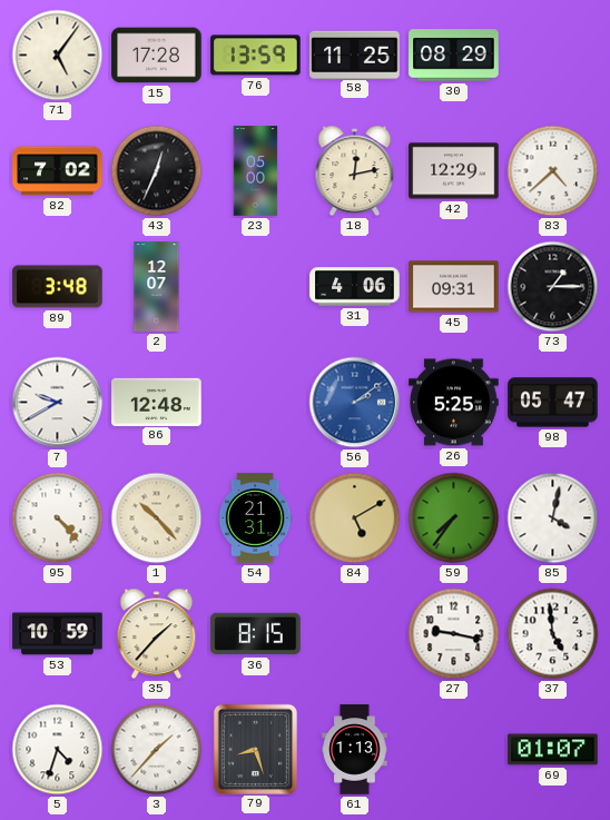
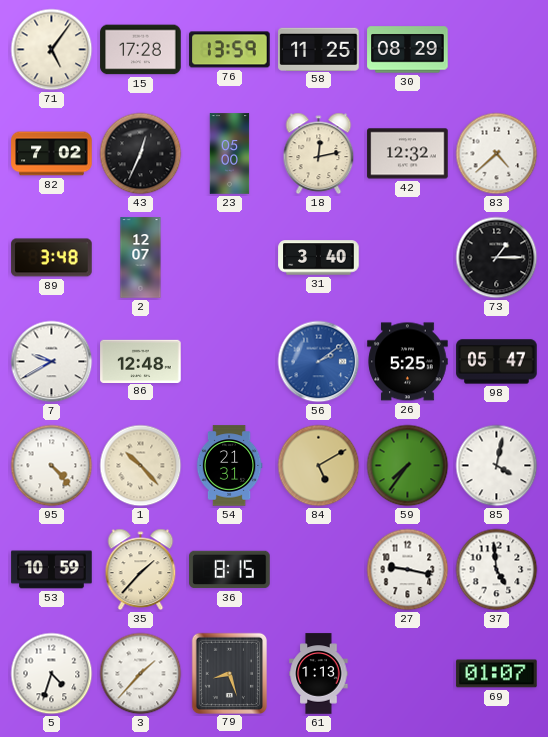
42: 12:29 -> 12:32
31: 4:06 -> 3:40
45: 09:31 -> none
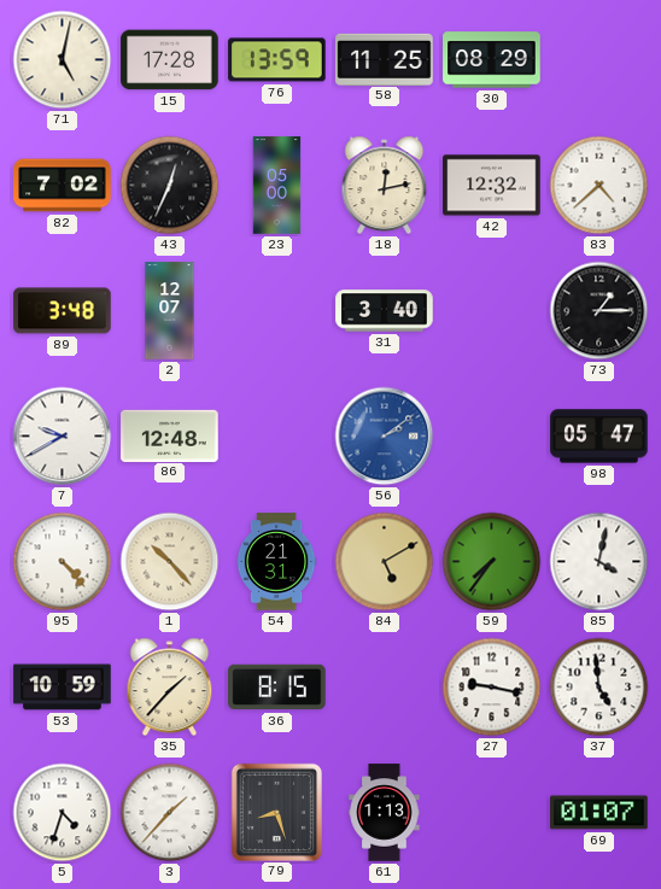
71: 5:06 -> 5:02
26: 5:25 -> none
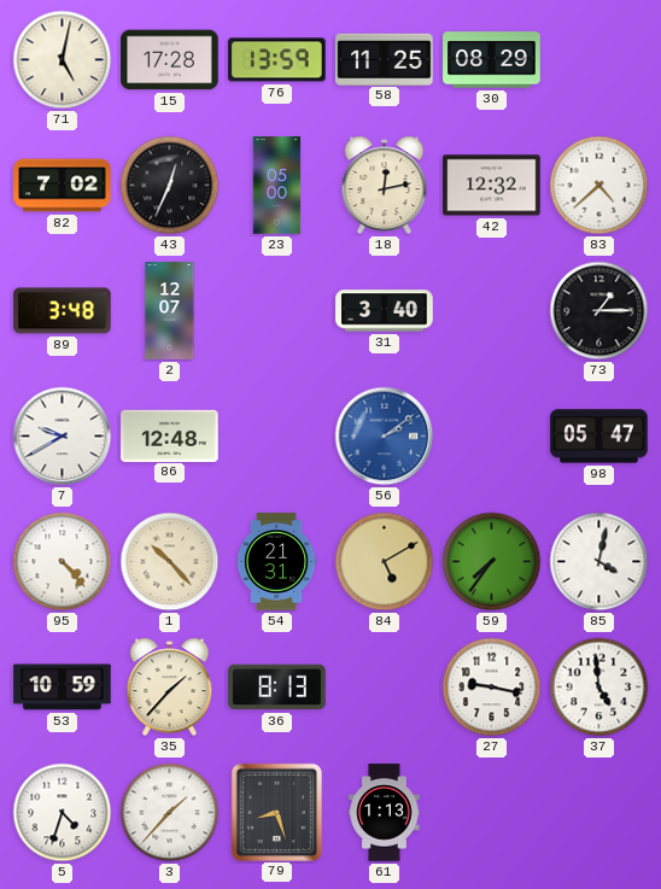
36: 8:15 -> 8:13
69: 01:07 -> none
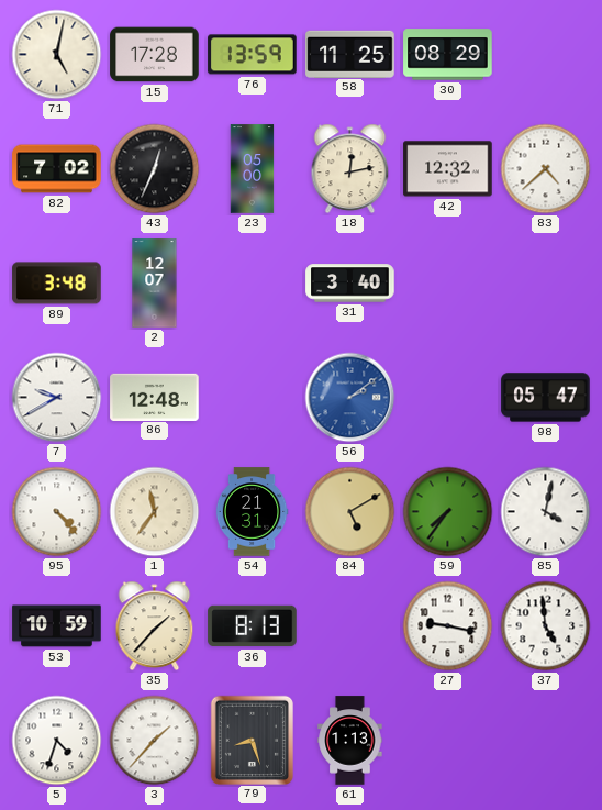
73: 1:15 -> none
1: 10:23 -> 11:36
